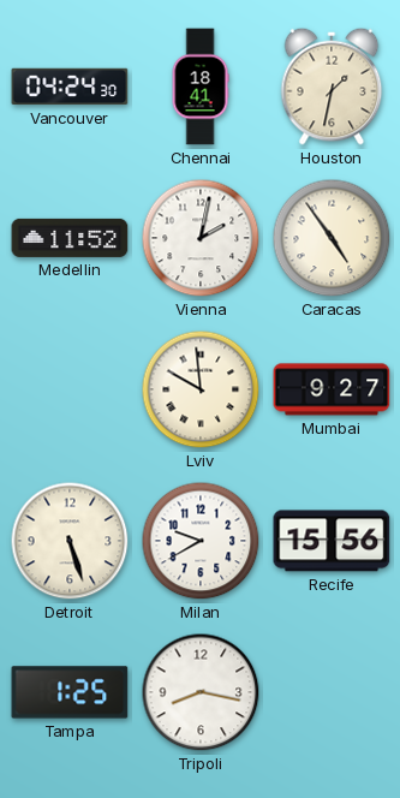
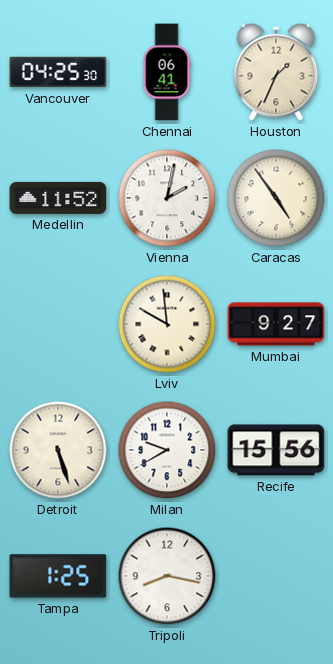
Vancouver: 04:24 -> 04:25
Chennai: 18:41 -> 06:41
Houston: 1:32 -> 1:34
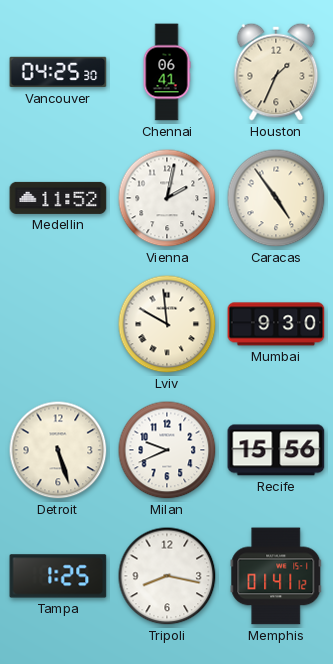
Mumbai: 9:27 -> 9:30
Milan: 9:40 -> 9:41
Memphis: none -> 01:41
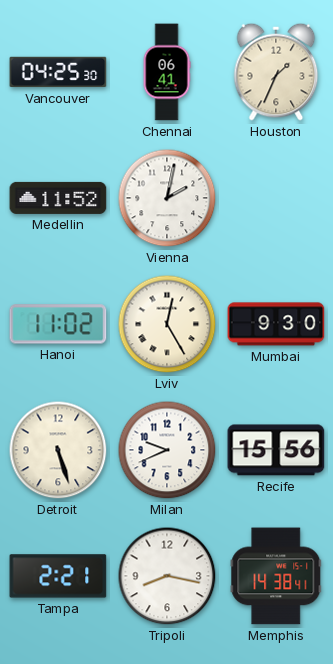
Caracas: 4:54 -> none
Hanoi: none -> 11:02
Lviv: 9:59 -> 12:25
Tampa: 1:25 -> 2:21
Memphis: 01:41 -> 14:38
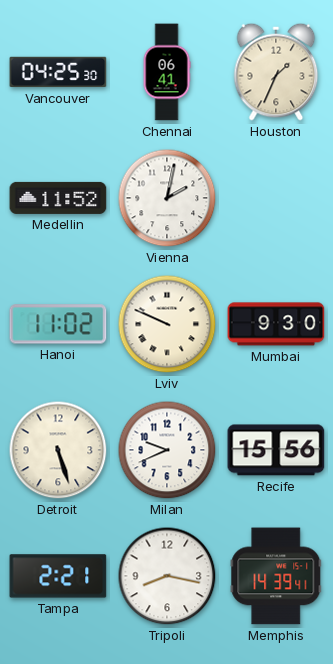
Lviv: 12:25 -> 9:49
Memphis: 14:38 -> 14:39
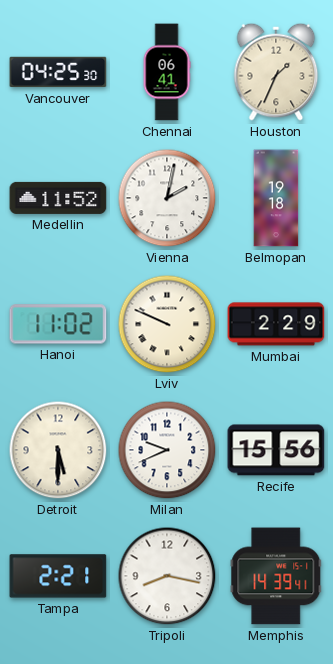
Belmopan: none -> 19:18
Mumbai: 9:30 -> 2:29
Detroit: 5:27 -> 5:30
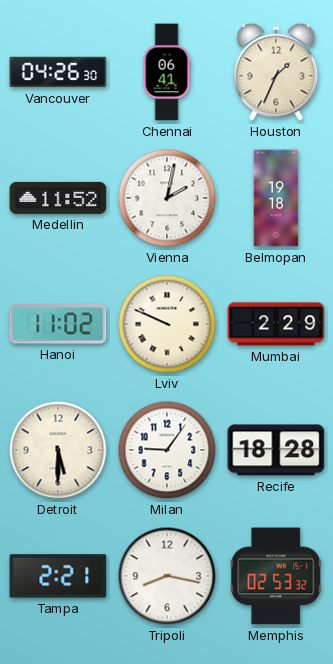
Vancouver: 04:25 -> 04:26
Milan: 9:41 -> 9:06
Recife: 15:56 -> 18:28
Memphis: 14:39 -> 02:53
